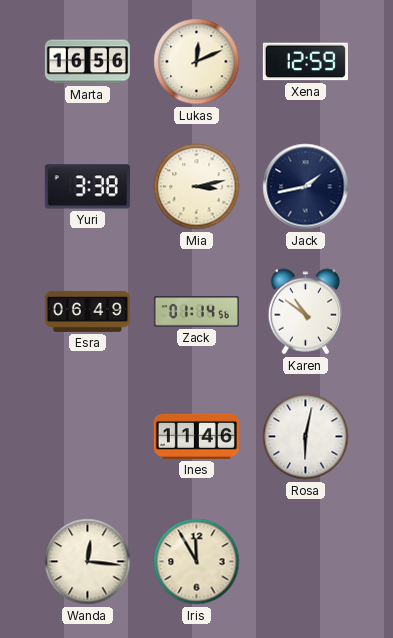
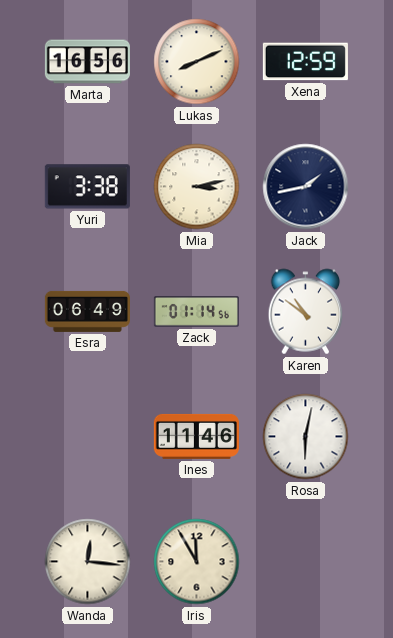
Lukas: 12:11 -> 8:11
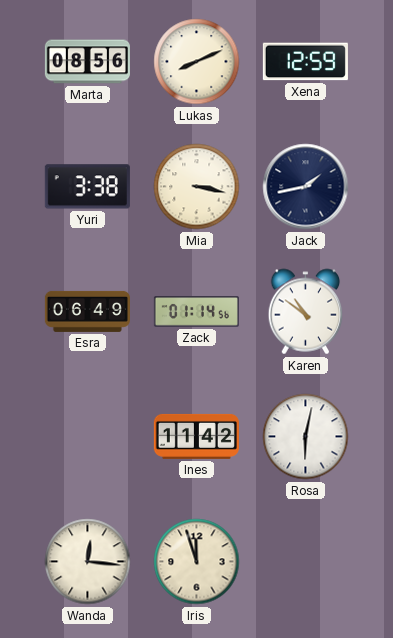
Marta: 16:56 -> 08:56
Mia: 3:13 -> 3:17
Ines: 11:46 -> 11:42
Iris: 11:55 -> 11:57
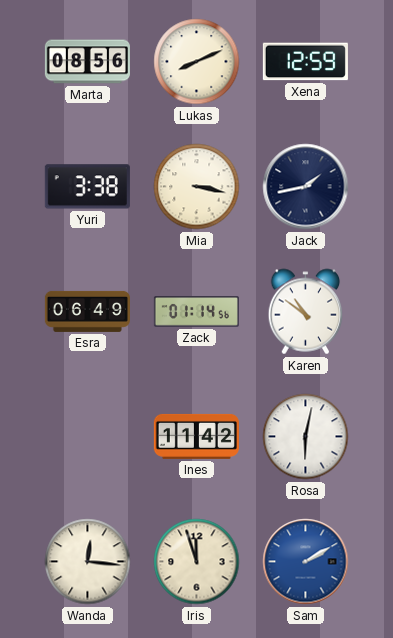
Sam: none -> 2:10
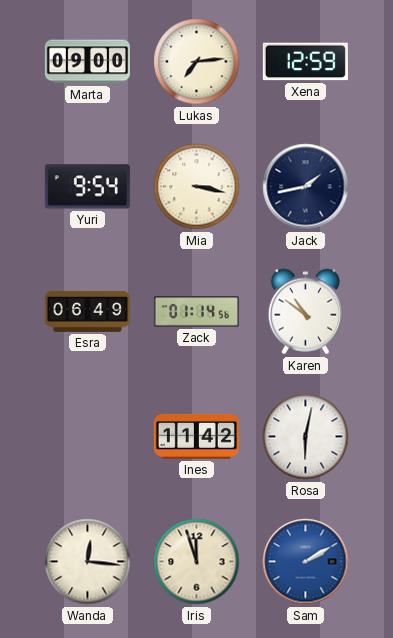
Marta: 08:56 -> 09:00
Lukas: 8:11 -> 7:14
Yuri: 3:38 -> 9:54
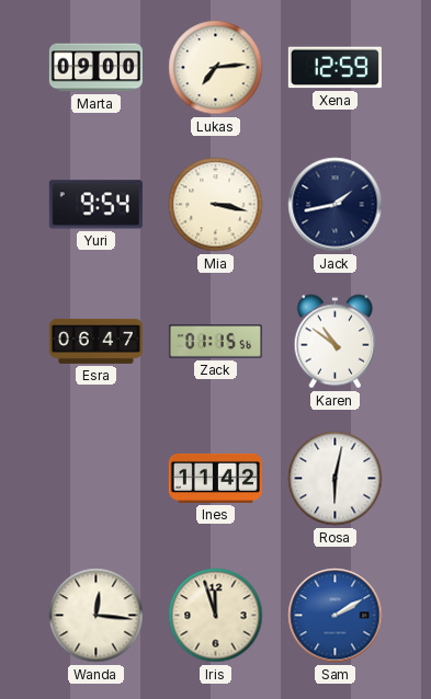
Esra: 06:49 -> 06:47
Zack: 01:14 -> 01:15
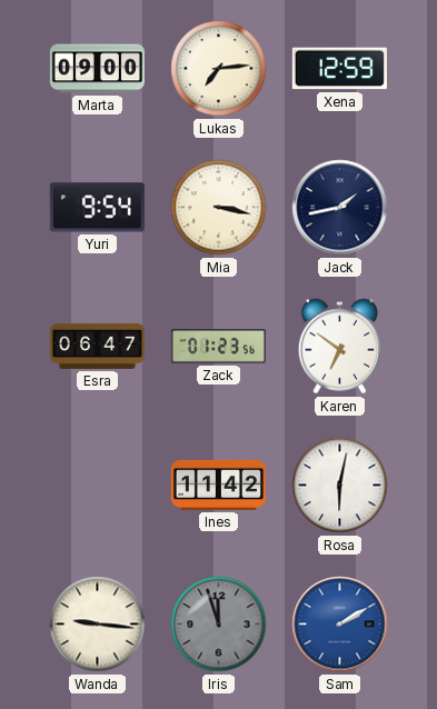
Zack: 01:15 -> 01:23
Karen: 10:51 -> 6:51
Wanda: 12:16 -> 9:16
Iris dial: cream -> grey
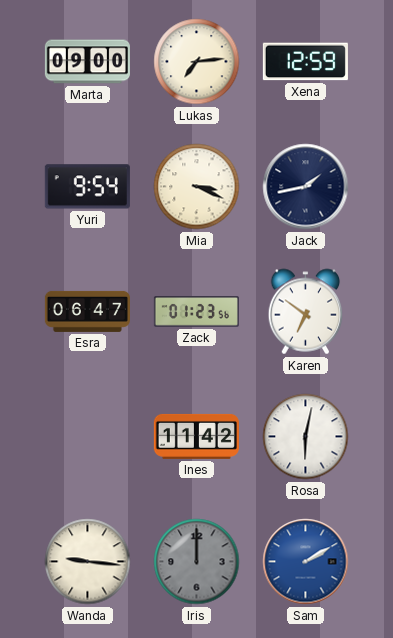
Mia: 3:17 -> 3:19
Iris: 11:57 -> 12:00
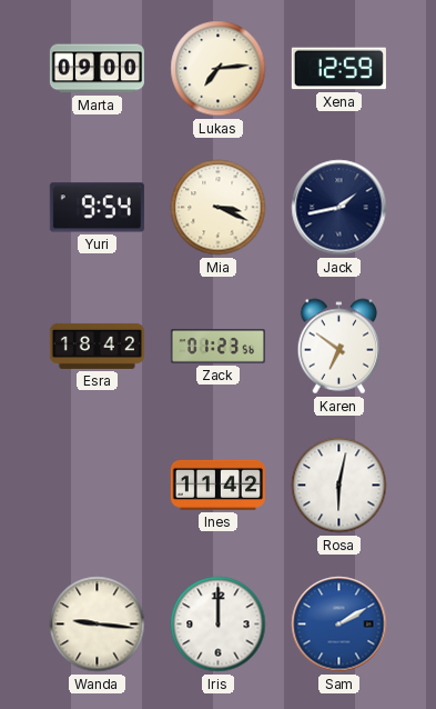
Esra: 06:47 -> 18:42
Iris dial: grey -> white
